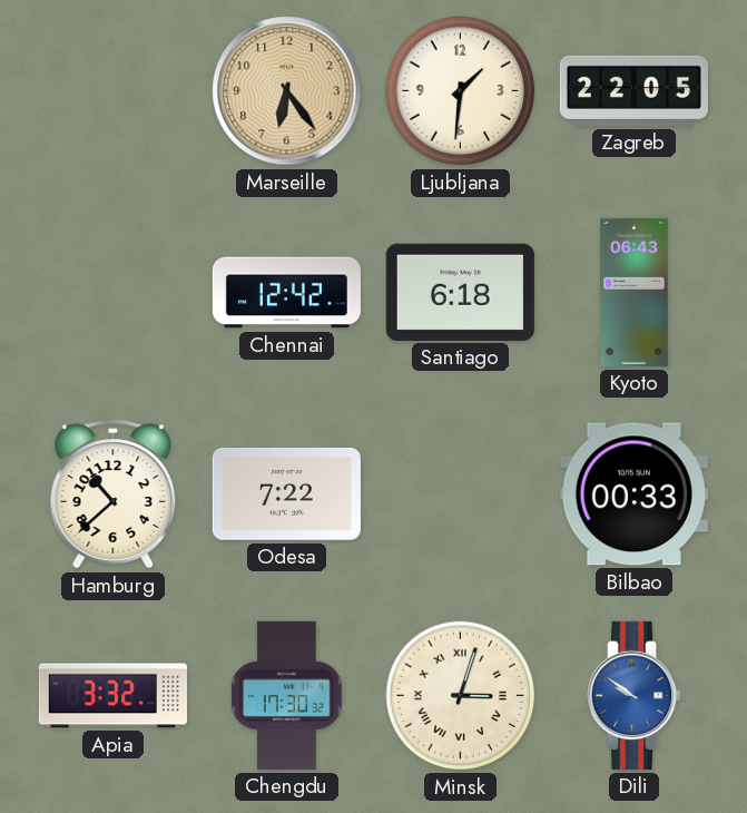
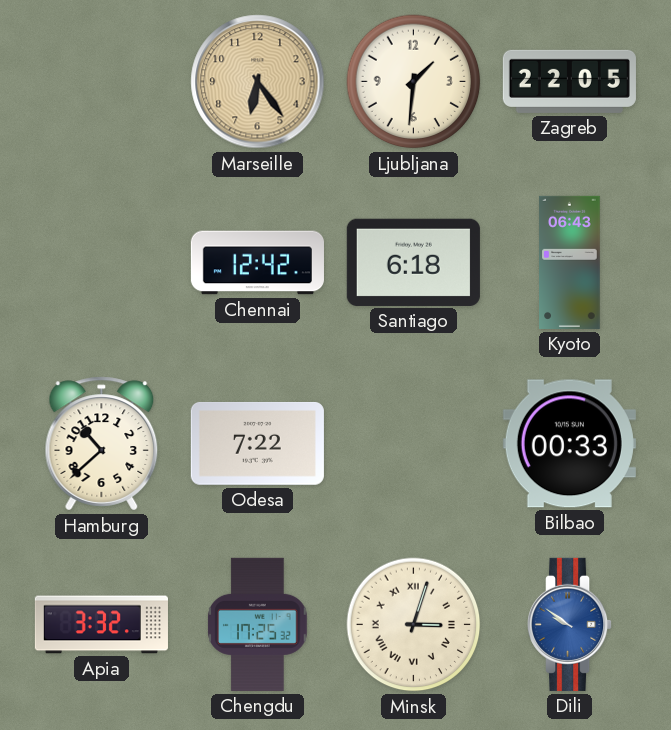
Chengdu: 17:30 -> 17:25
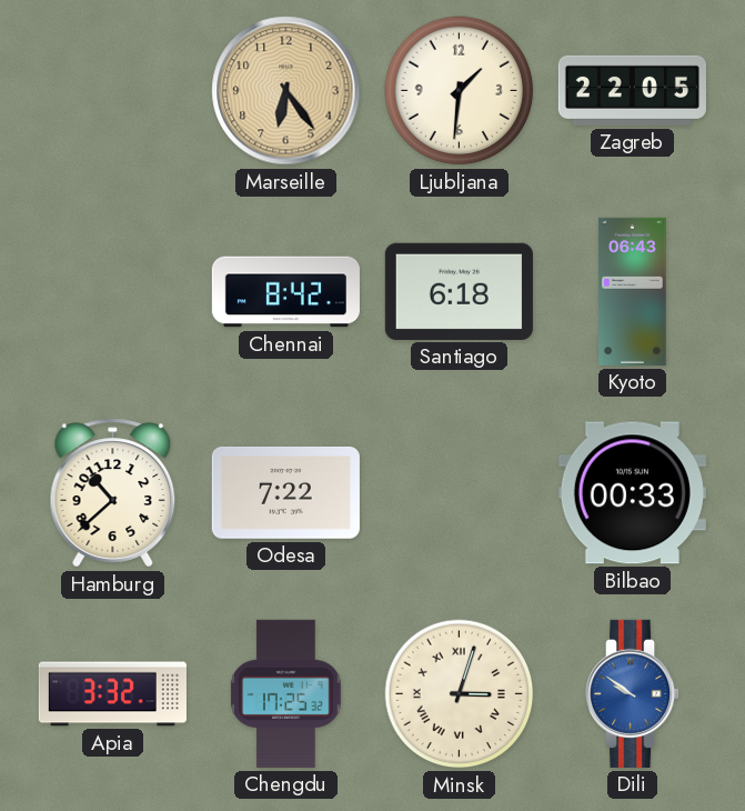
Chennai: 12:42 -> 8:42
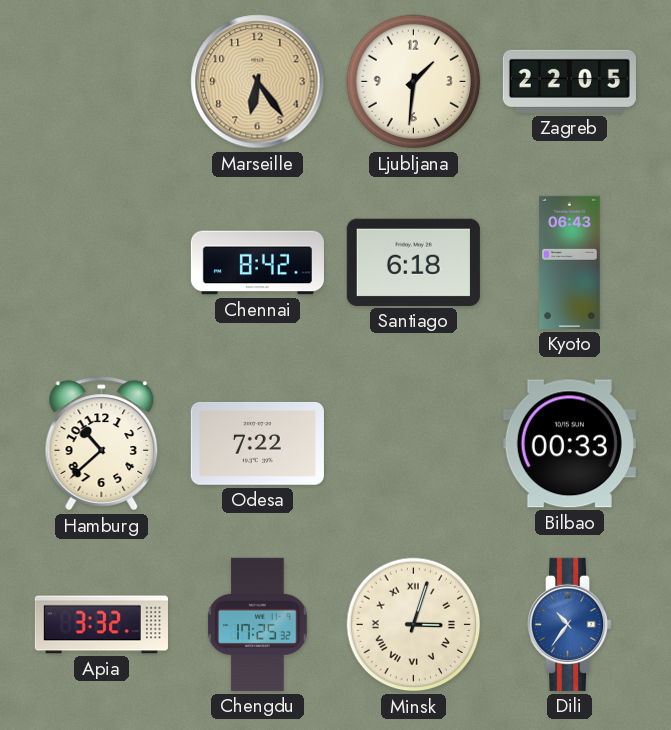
Dili: 9:51 -> 10:36
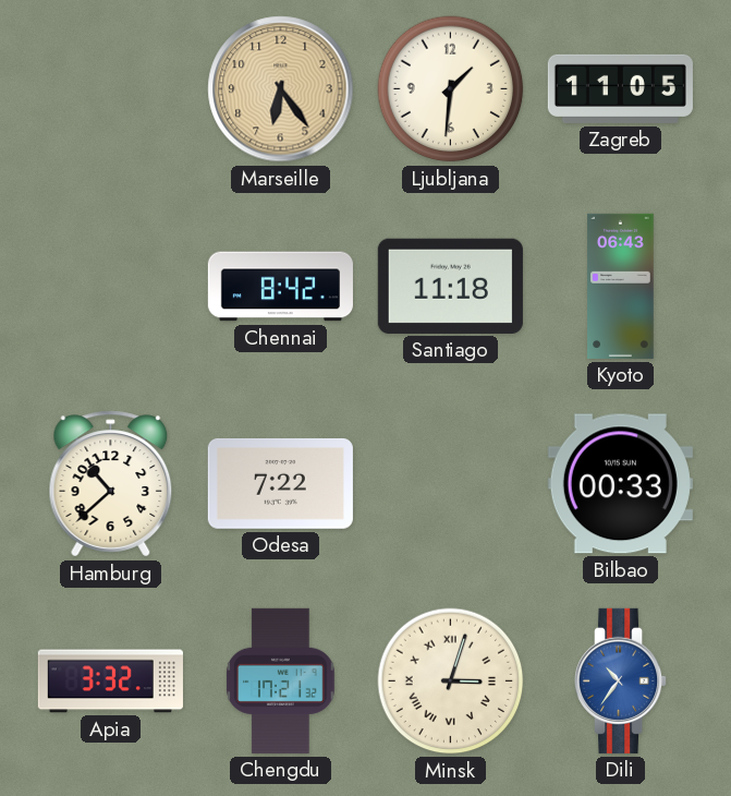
Zagreb: 22:05 -> 11:05
Santiago: 6:18 -> 11:18
Chengdu: 17:25 -> 17:21
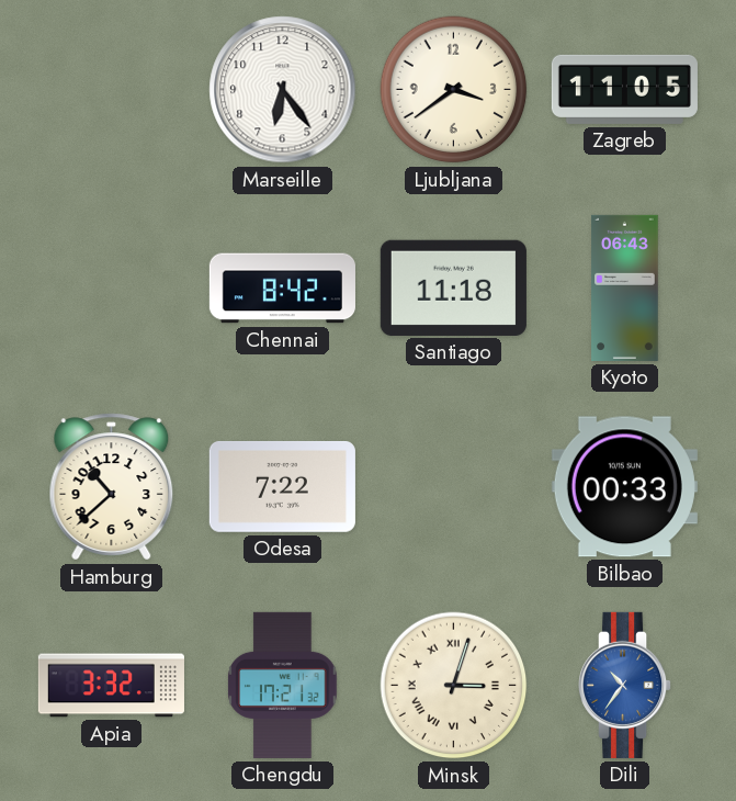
Marseille dial: champagne -> white
Ljubljana: 1:31 -> 3:39
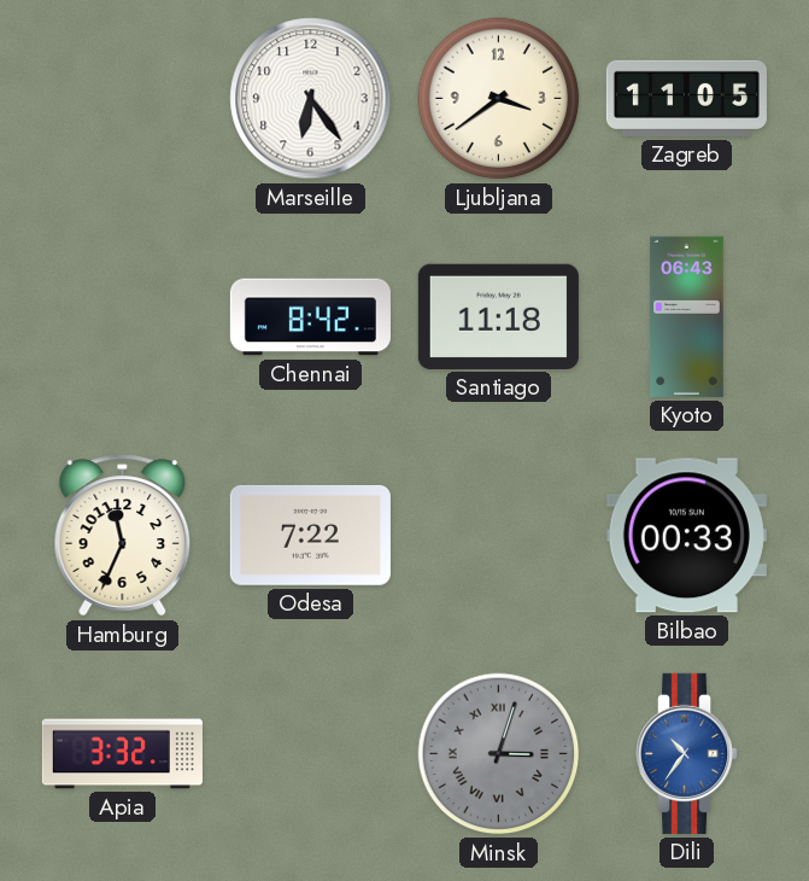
Hamburg: 10:38 -> 11:34
Chengdu: 17:21 -> none
Minsk dial: cream -> grey
